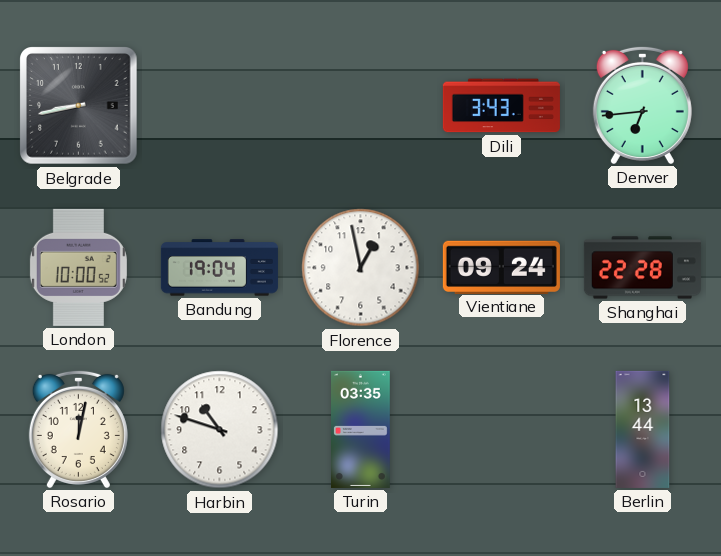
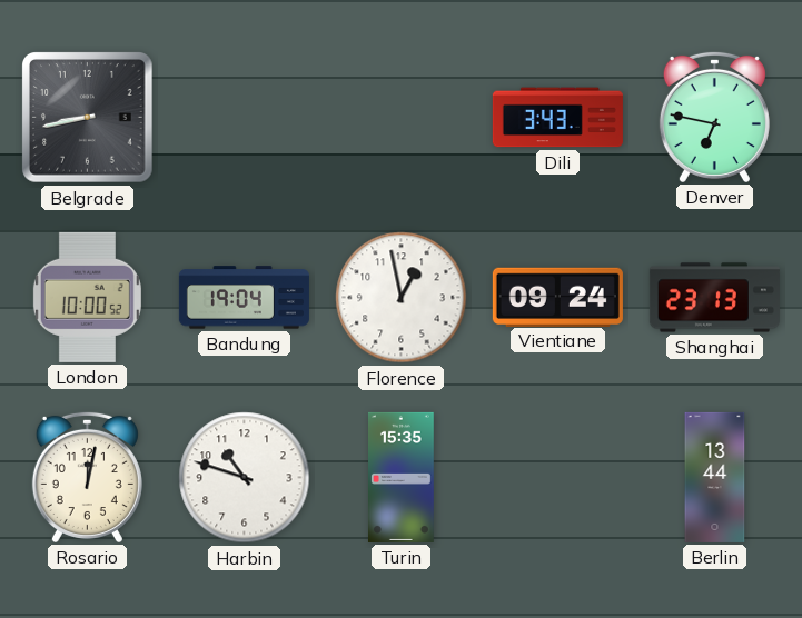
Denver: 6:44 -> 6:47
Shanghai: 22:28 -> 23:13
Turin: 03:35 -> 15:35
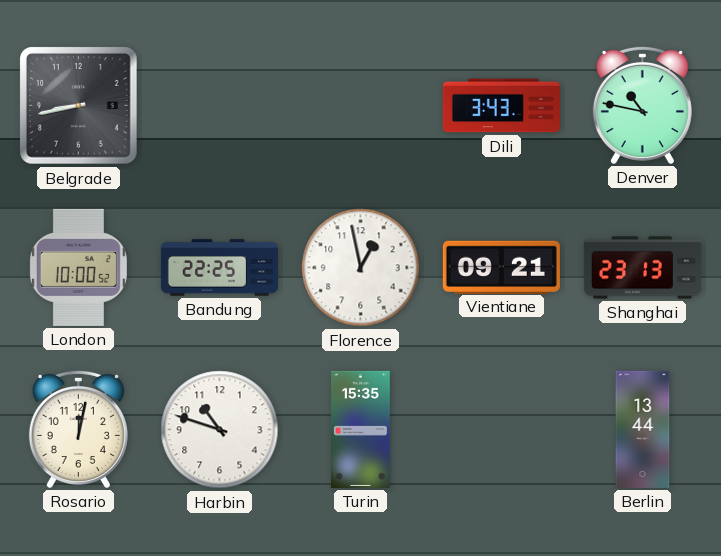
Denver: 6:47 -> 10:47
Bandung: 19:04 -> 22:25
Vientiane: 09:24 -> 09:21
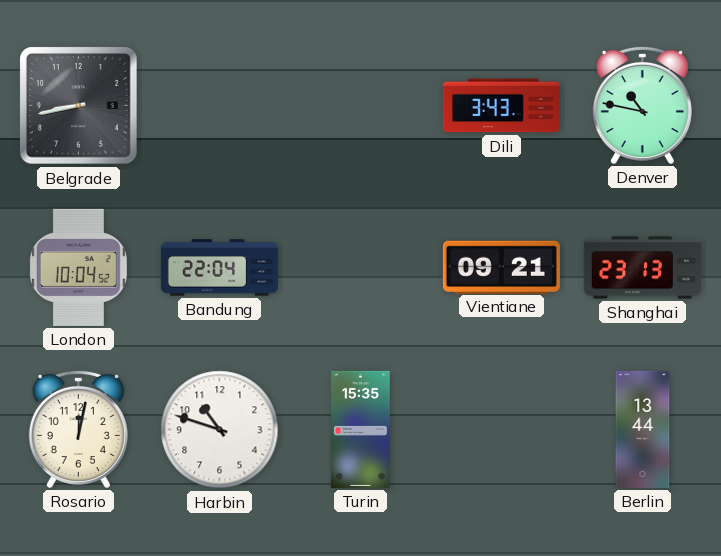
London: 10:00 -> 10:04
Bandung: 22:25 -> 22:04
Florence: 12:58 -> none
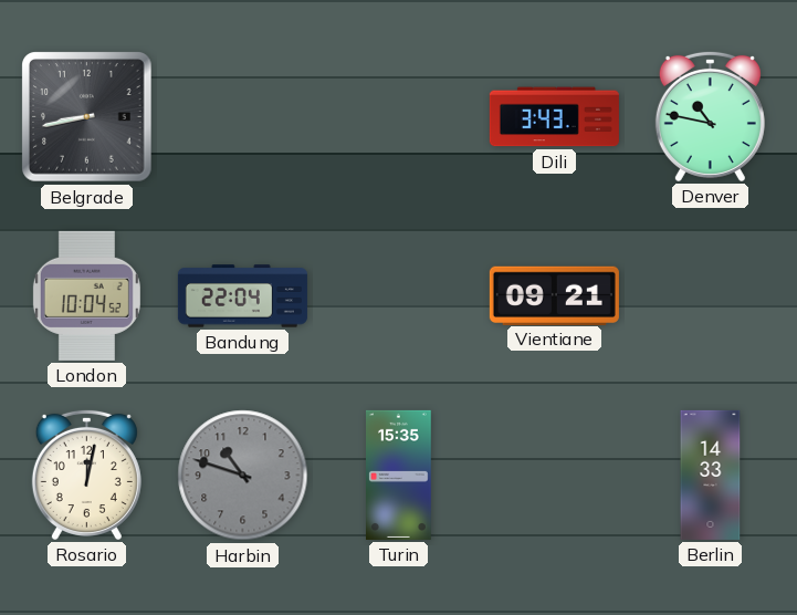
Shanghai: 23:13 -> none
Harbin dial: white -> grey
Berlin: 13:44 -> 14:33
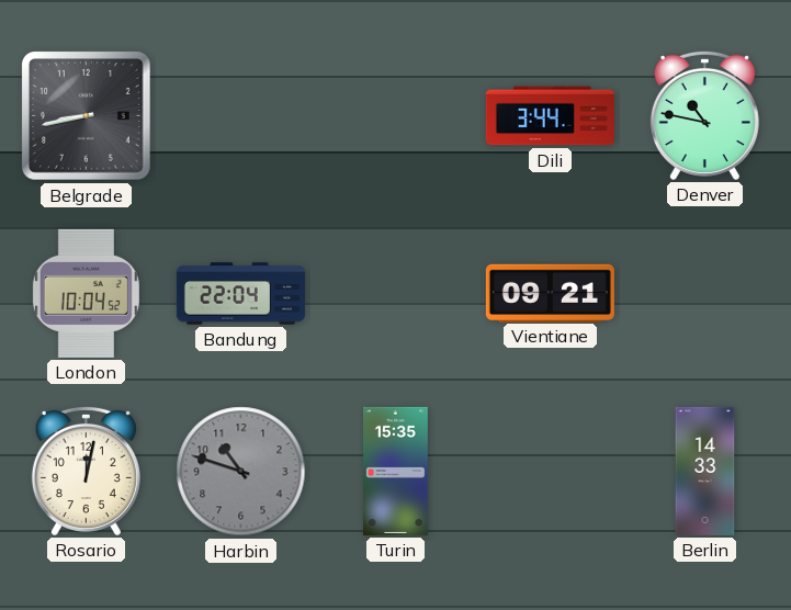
Dili: 3:43 -> 3:44
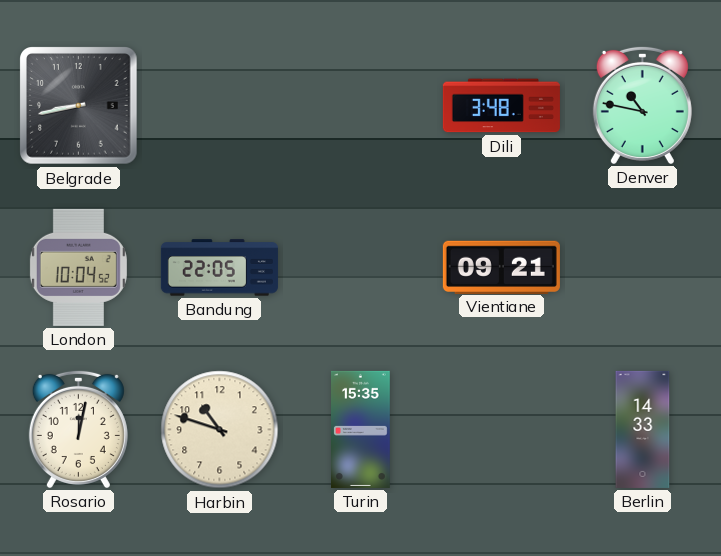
Dili: 3:44 -> 3:48
Bandung: 22:04 -> 22:05
Harbin dial: grey -> cream
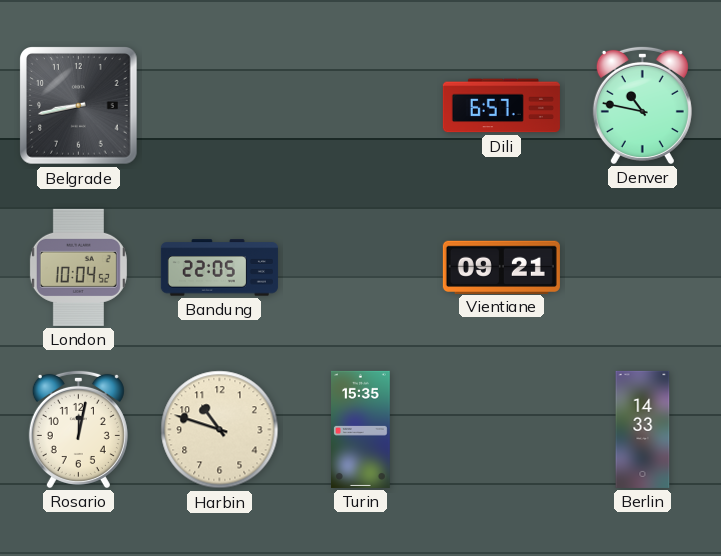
Dili: 3:48 -> 6:57
